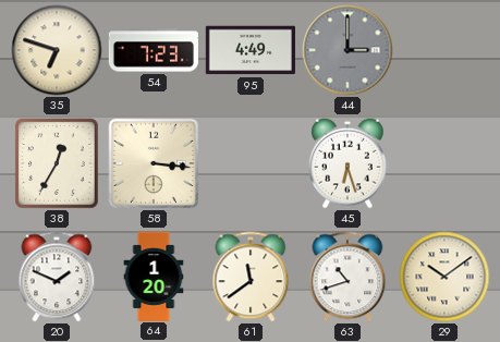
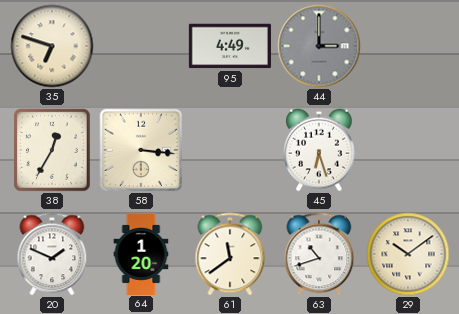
54: 7:23 -> none
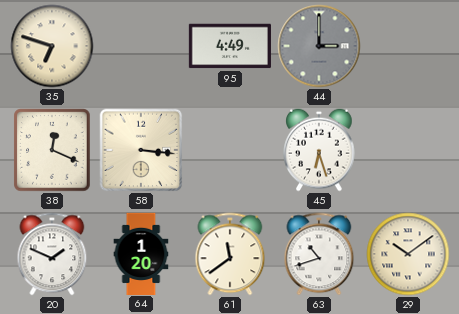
38: 12:35 -> 12:19
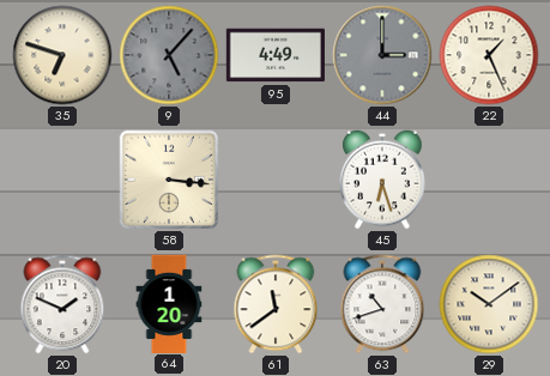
9: none -> 5:07
22: none -> 1:26
38: 12:19 -> none
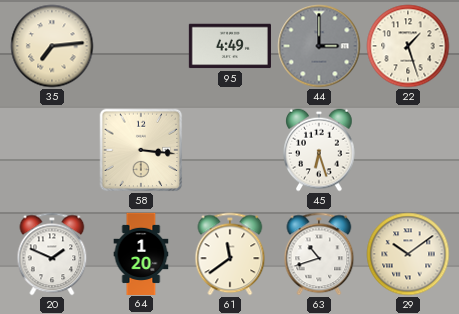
35: 6:48 -> 7:14
9: 5:07 -> none
22: 1:26 -> 1:27
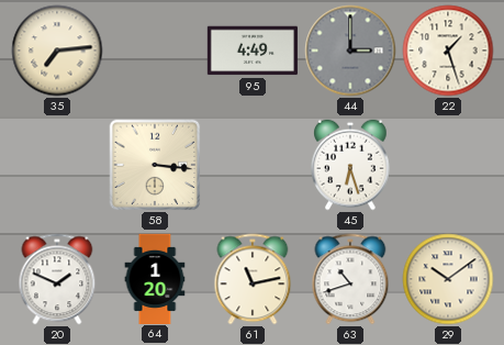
61: 11:39 -> 11:13
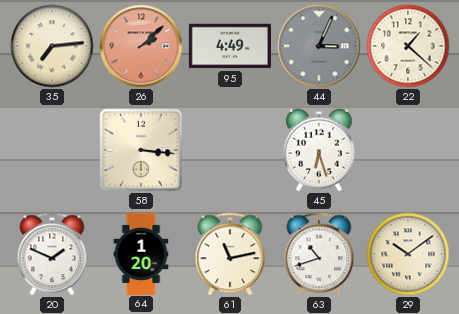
26: none -> 2:08
44: 3:00 -> 3:04
22: 1:27 -> 1:22
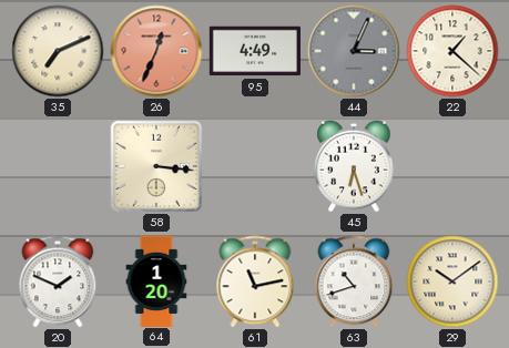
35: 7:14 -> 7:11
26: 2:08 -> 12:34
